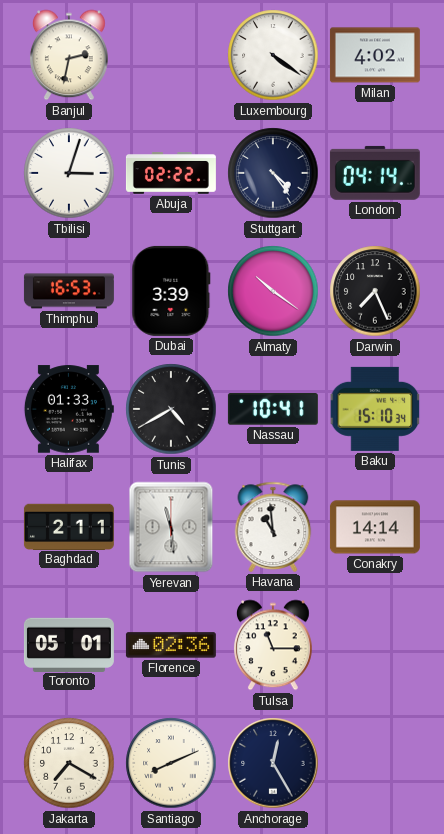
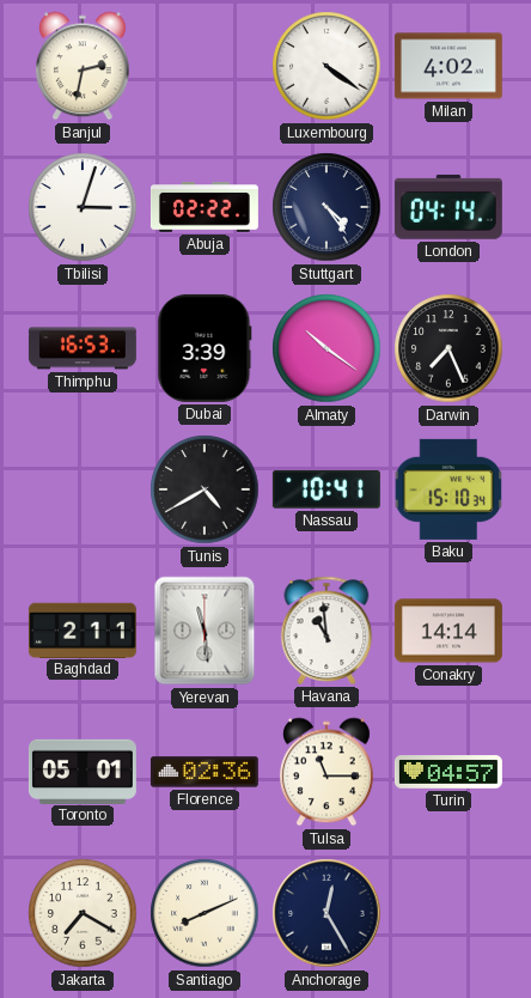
Halifax: 01:33 -> none
Turin: none -> 04:57
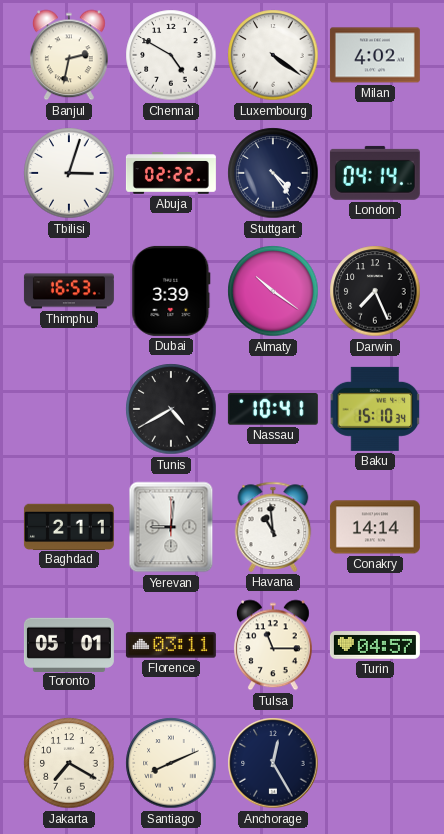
Chennai: none -> 4:50
Yerevan: 11:29 -> 9:01
Florence: 02:36 -> 03:11
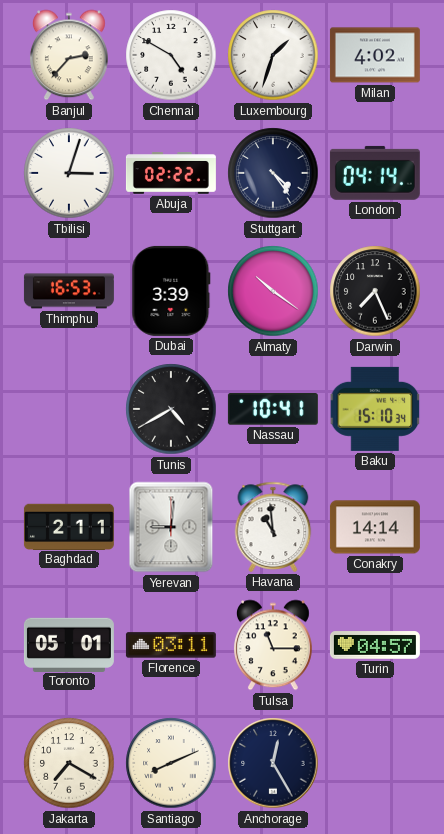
Banjul: 2:32 -> 2:37
Luxembourg: 4:21 -> 1:33
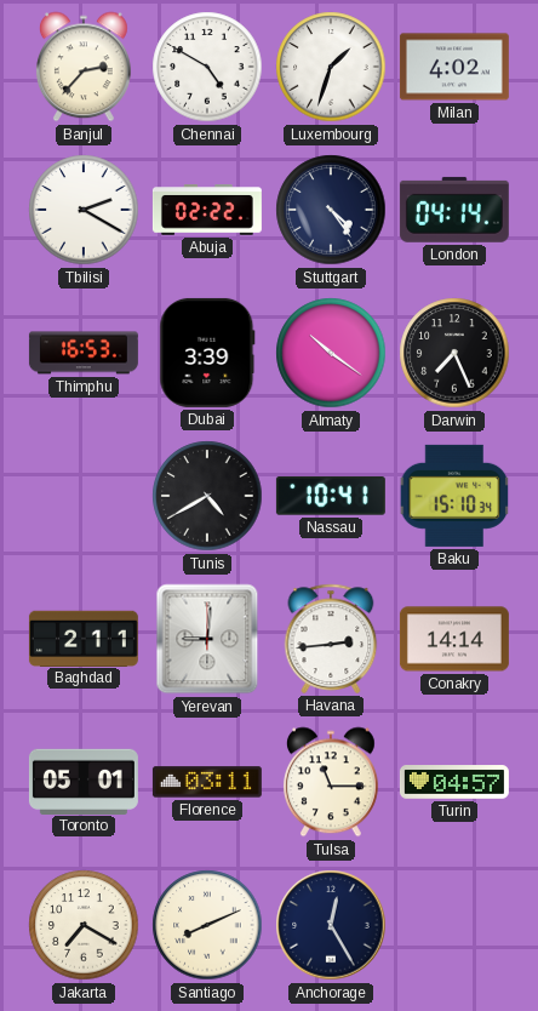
Tbilisi: 3:03 -> 2:20
Havana: 10:59 -> 2:44
